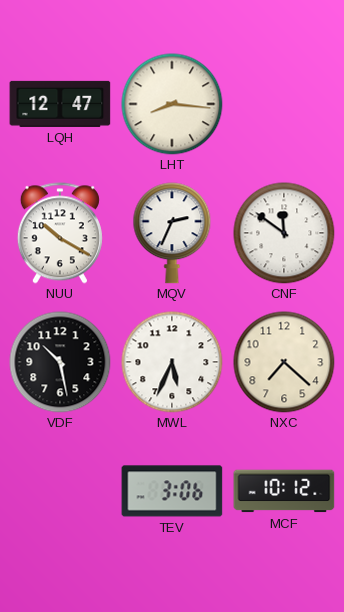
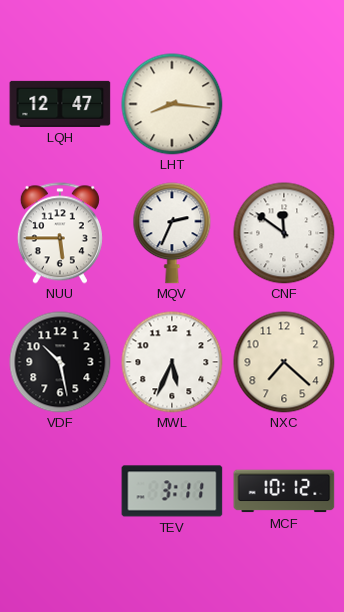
NUU: 10:20 -> 5:45
TEV: 3:06 -> 3:11
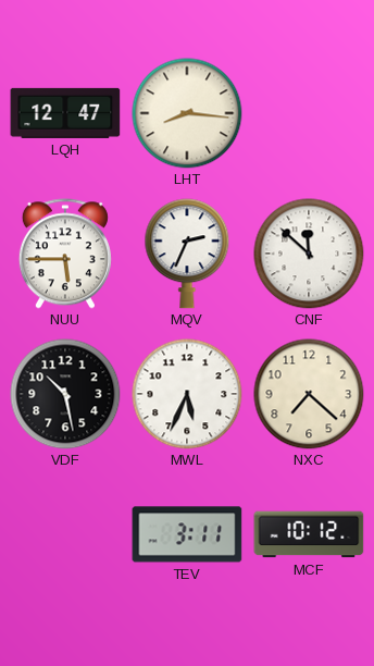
CNF: 11:51 -> 11:52
